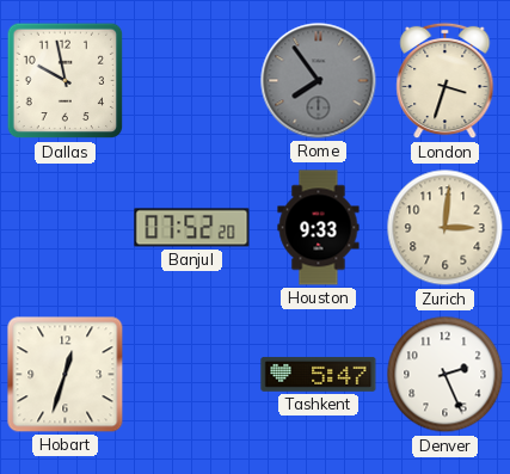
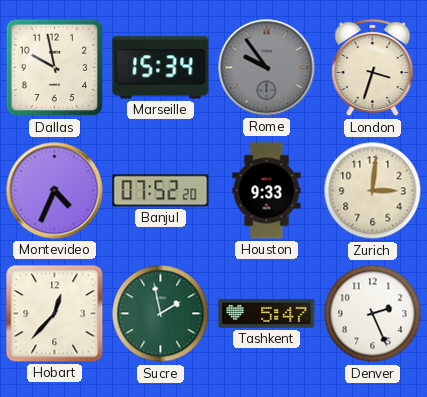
Marseille: none -> 15:34
Rome: 7:54 -> 9:54
Montevideo: none -> 4:34
Hobart: 12:33 -> 12:37
Sucre: none -> 1:58
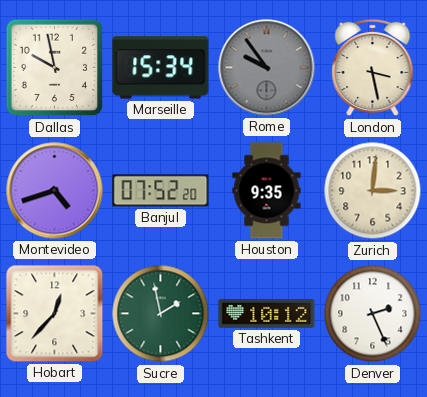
London: 3:33 -> 3:28
Montevideo: 4:34 -> 4:42
Houston: 9:33 -> 9:35
Tashkent: 5:47 -> 10:12
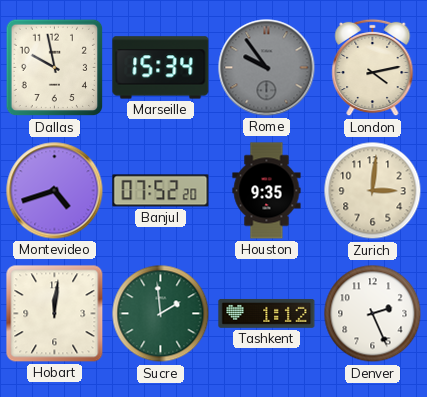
London: 3:28 -> 4:13
Hobart: 12:37 -> 12:01
Sucre: 1:58 -> 1:59
Tashkent: 10:12 -> 1:12
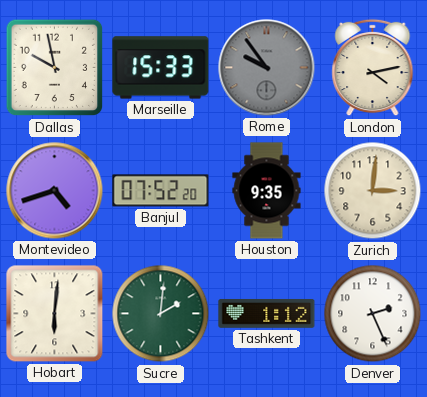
Marseille: 15:34 -> 15:33
Hobart: 12:01 -> 6:01
Sucre: 1:59 -> 2:01
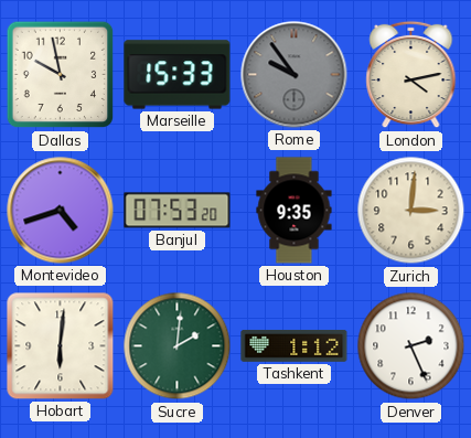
Banjul: 07:52 -> 07:53
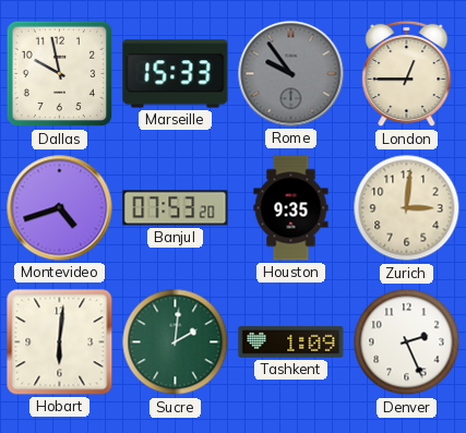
London: 4:13 -> 12:45
Tashkent: 1:12 -> 1:09
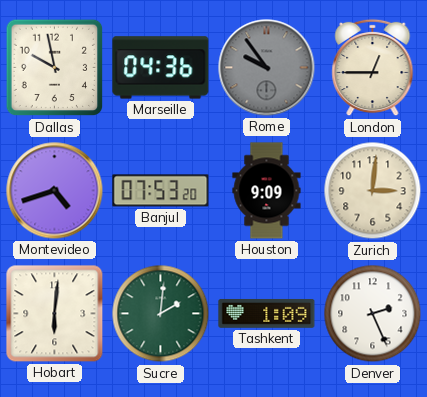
Marseille: 15:33 -> 04:36
Houston: 9:35 -> 9:09
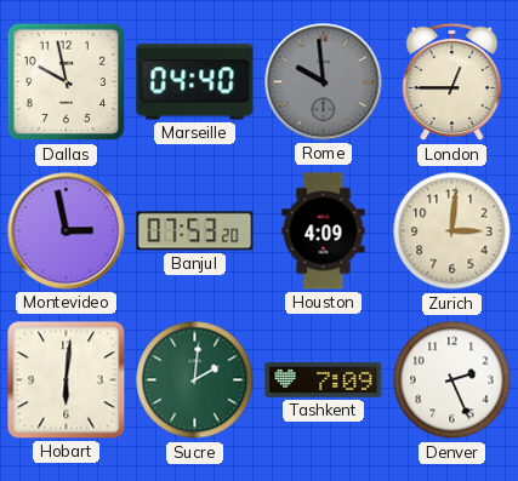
Marseille: 04:36 -> 04:40
Rome: 9:54 -> 9:59
Montevideo: 4:42 -> 2:58
Houston: 9:09 -> 4:09
Tashkent: 1:09 -> 7:09
